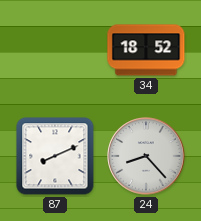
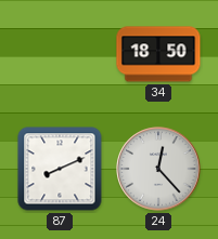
34: 18:52 -> 18:50
24: 8:23 -> 12:23
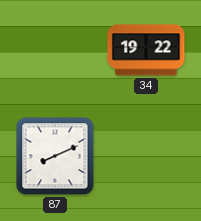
34: 18:50 -> 19:22
24: 12:23 -> none
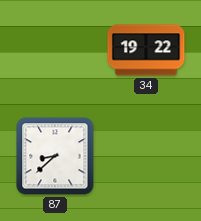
87: 8:11 -> 8:38
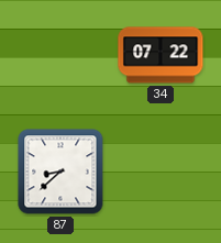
34: 19:22 -> 07:22
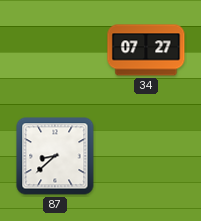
34: 07:22 -> 07:27
